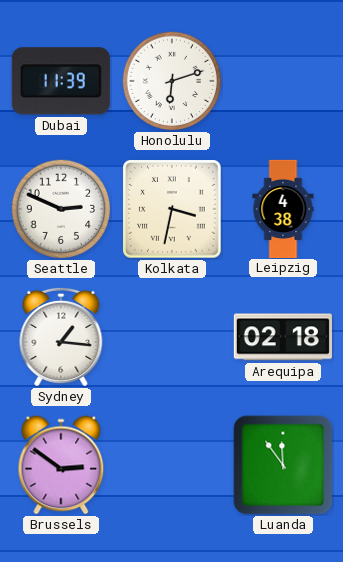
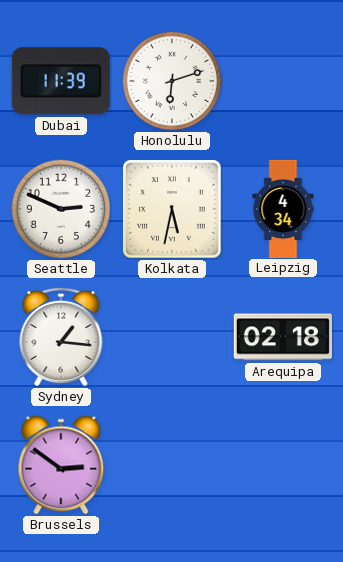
Kolkata: 3:32 -> 5:32
Leipzig: 4:38 -> 4:34
Luanda: 11:54 -> none
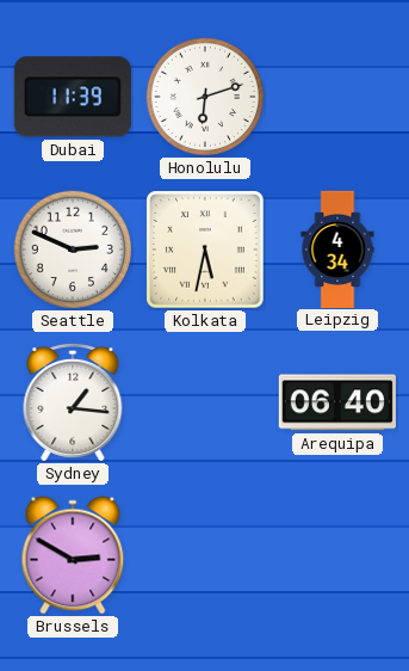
Arequipa: 02:18 -> 06:40
Brussels: 2:51 -> 2:50
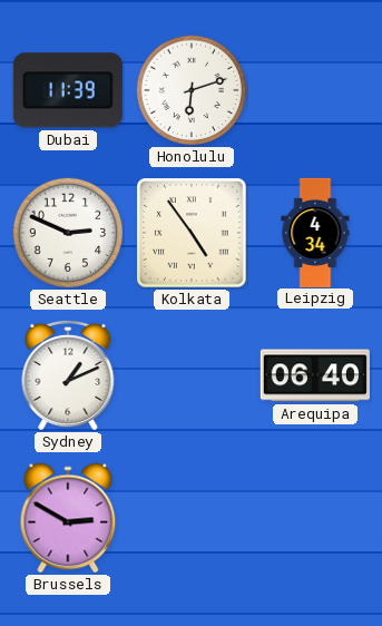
Kolkata: 5:32 -> 4:54
Sydney: 1:16 -> 1:11
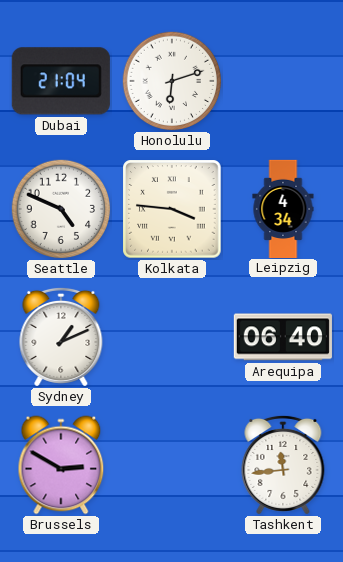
Dubai: 11:39 -> 21:04
Seattle: 2:49 -> 4:49
Kolkata: 4:54 -> 3:46
Tashkent: none -> 11:44
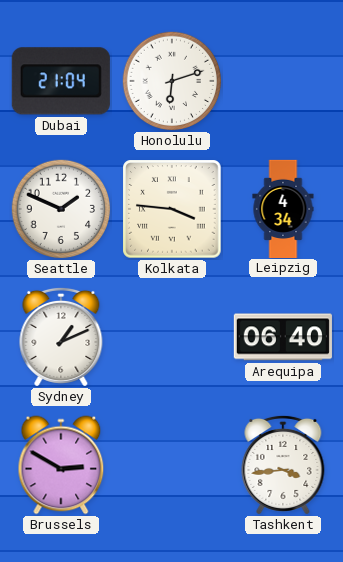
Seattle: 4:49 -> 1:49
Tashkent: 11:44 -> 3:44
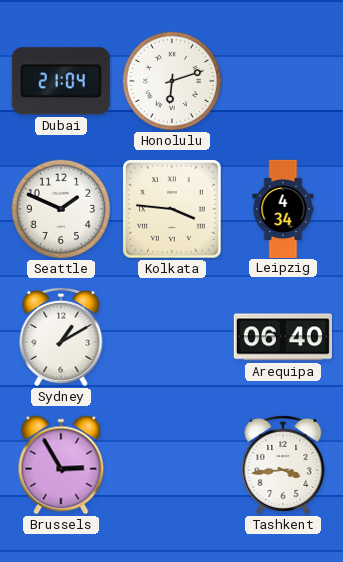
Sydney: 1:11 -> 1:10
Brussels: 2:50 -> 2:55
